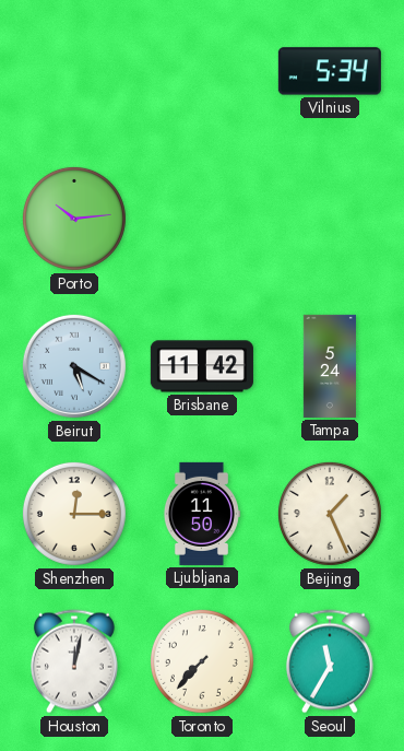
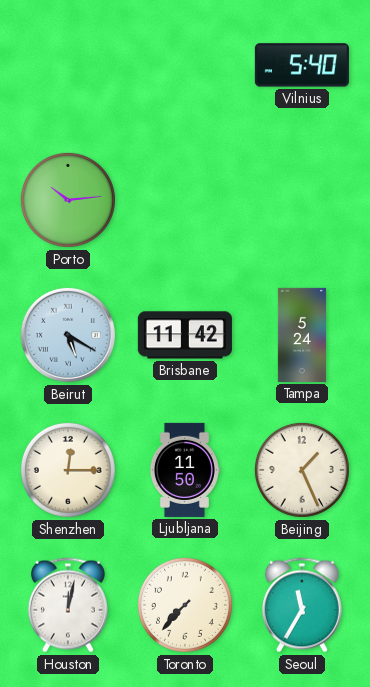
Vilnius: 5:34 -> 5:40
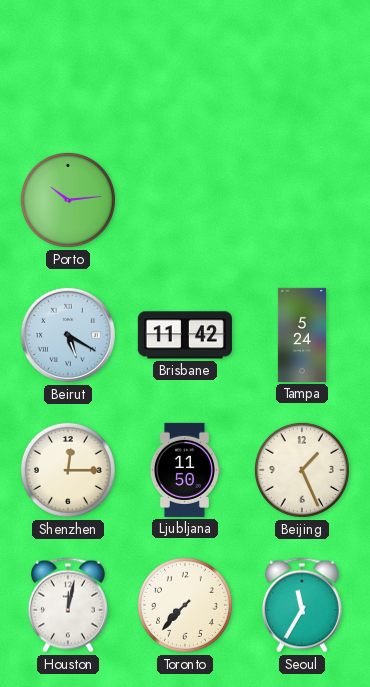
Vilnius: 5:40 -> none
